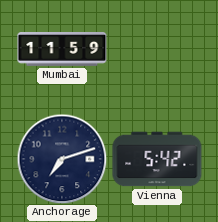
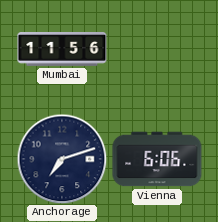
Mumbai: 11:59 -> 11:56
Vienna: 5:42 -> 6:06
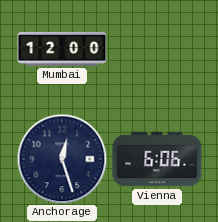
Mumbai: 11:56 -> 12:00
Anchorage: 7:12 -> 12:27
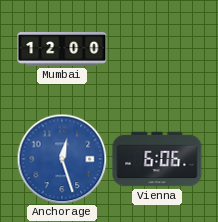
Anchorage dial: navy -> blue
